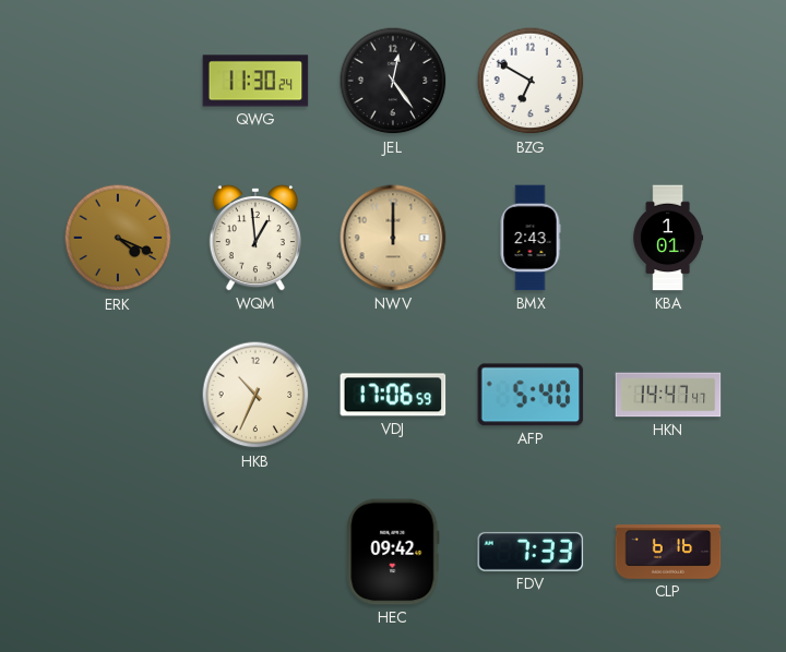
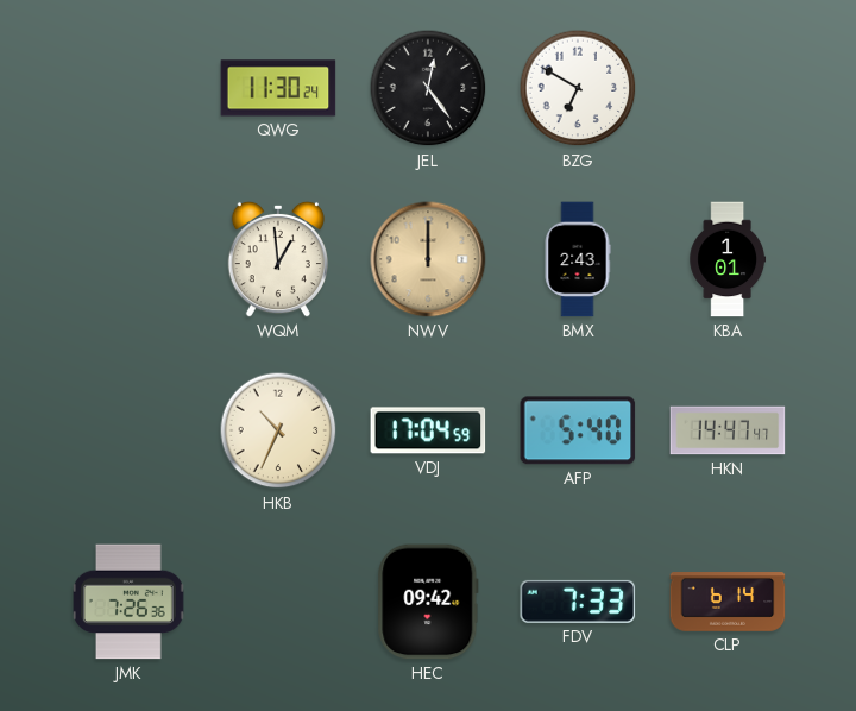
ERK: 4:19 -> none
VDJ: 17:06 -> 17:04
JMK: none -> 7:26
CLP: 6:16 -> 6:14
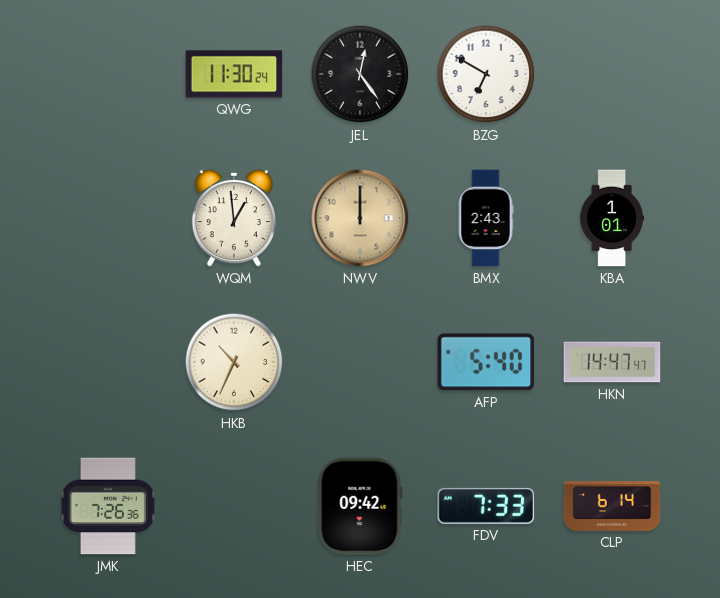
VDJ: 17:04 -> none
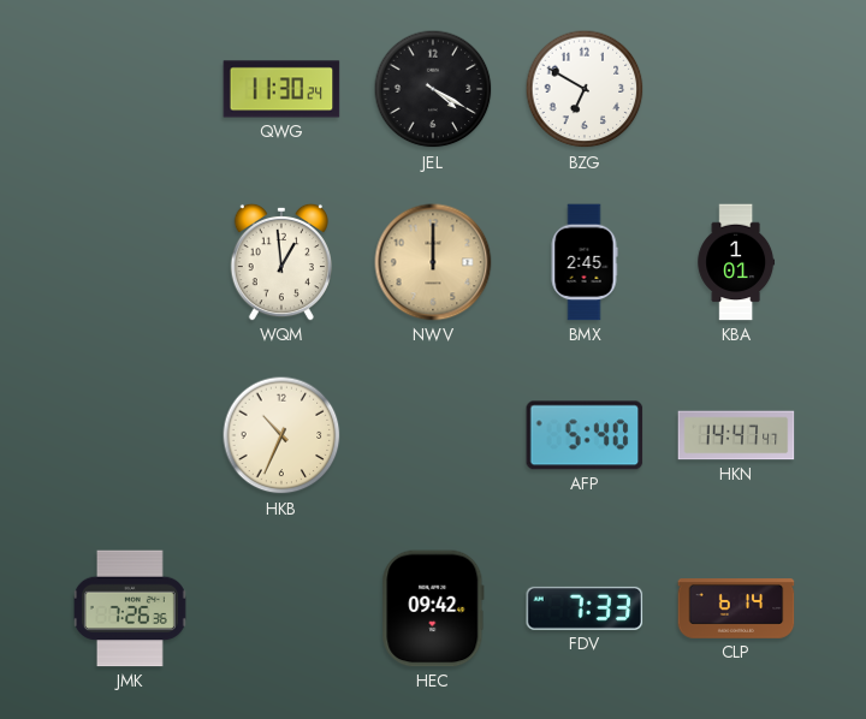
JEL: 12:24 -> 4:20
BMX: 2:43 -> 2:45
